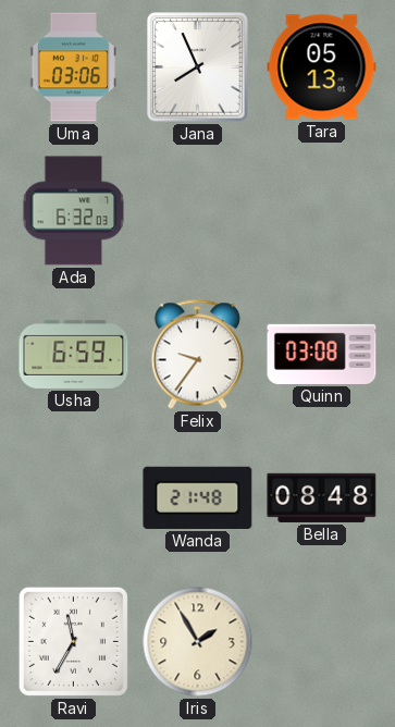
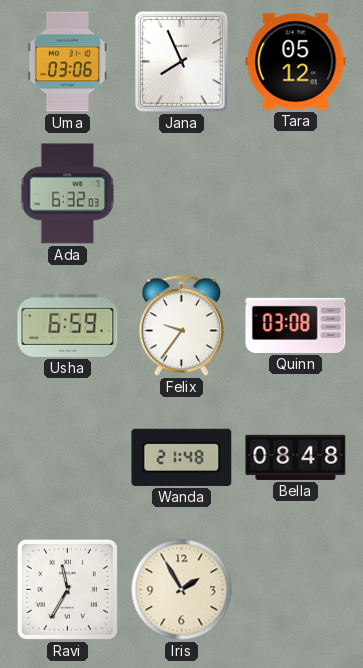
Tara: 05:13 -> 05:12
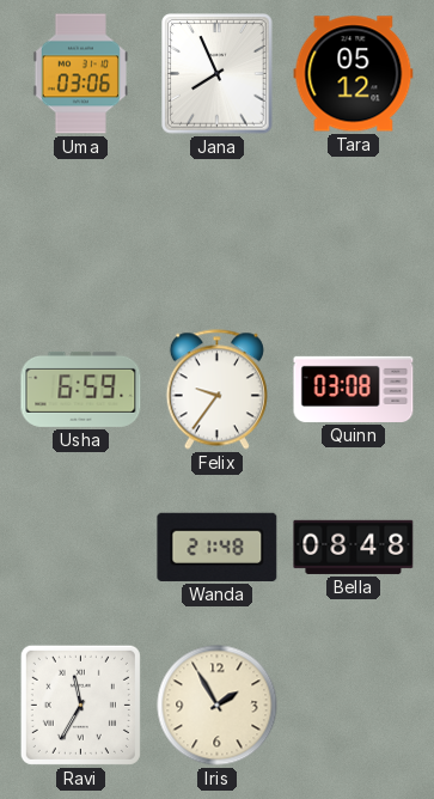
Ada: 6:32 -> none
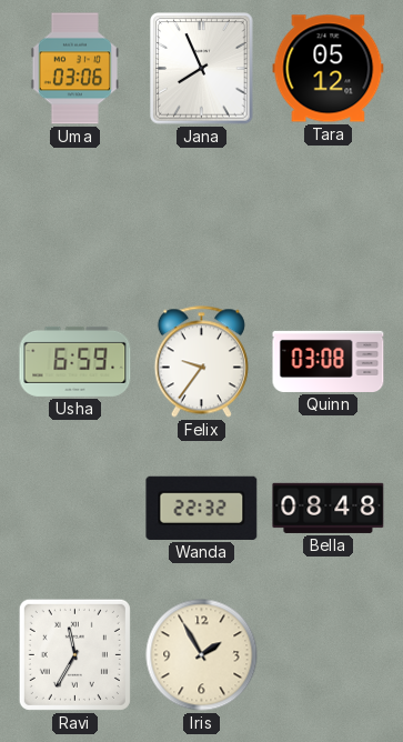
Wanda: 21:48 -> 22:32
